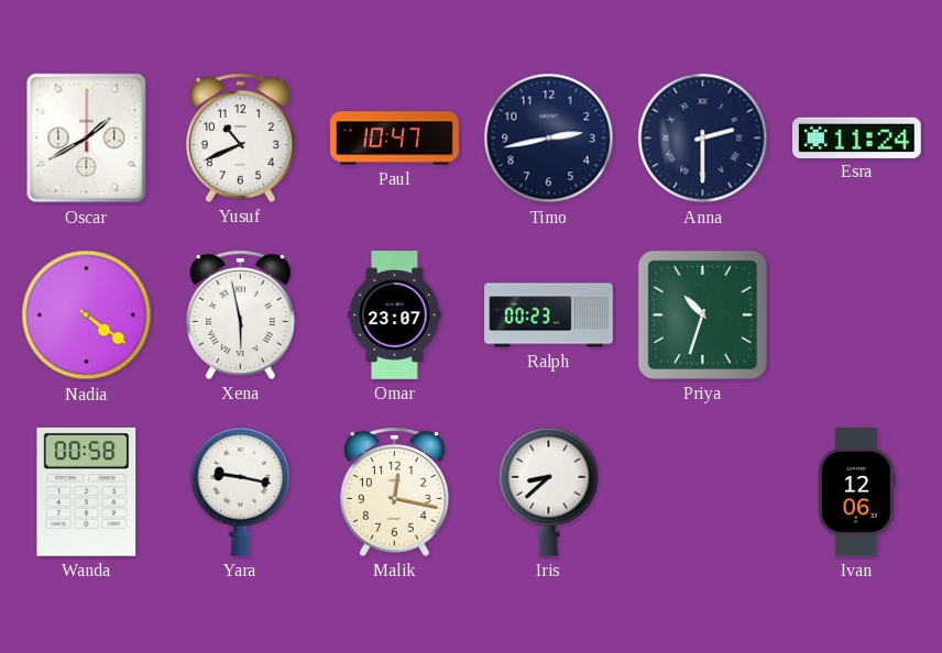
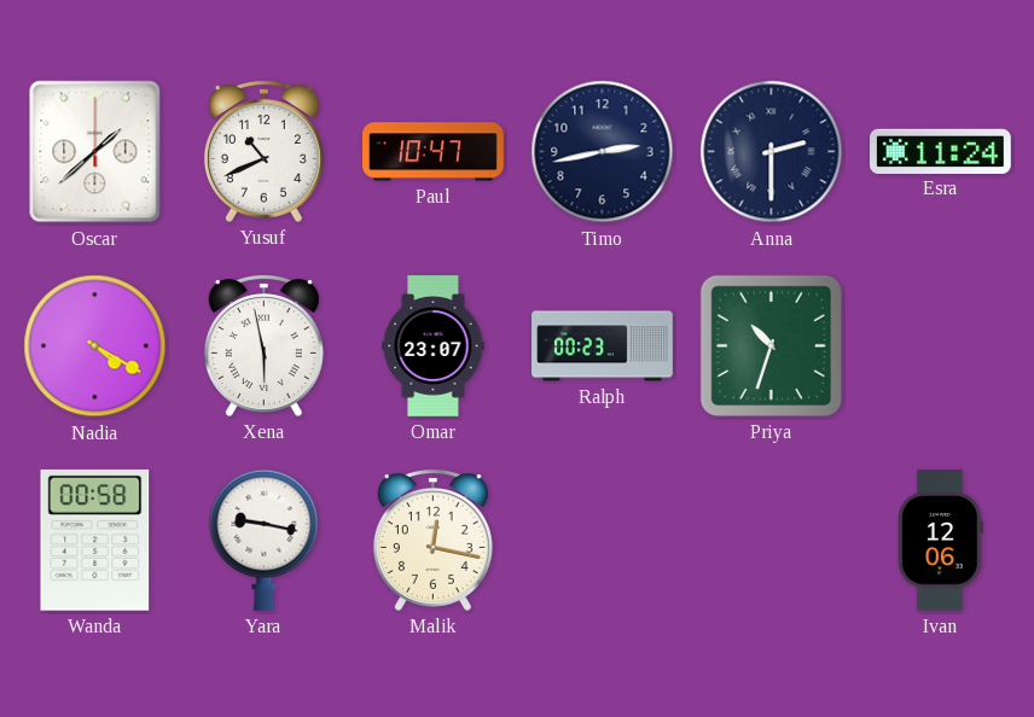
Oscar: 1:40 -> 1:38
Nadia: 4:21 -> 4:20
Iris: 8:38 -> none
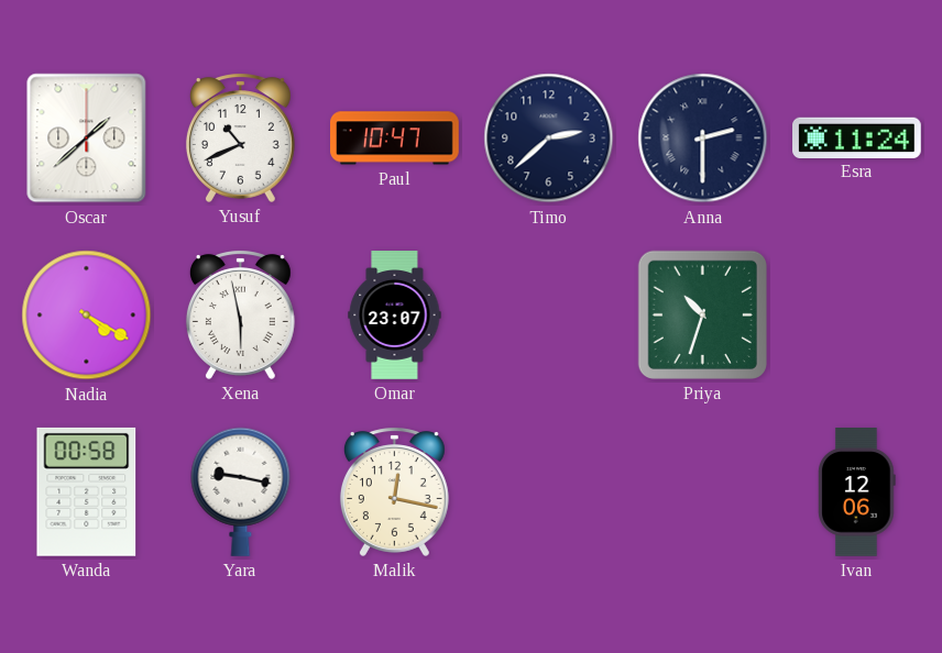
Timo: 2:43 -> 2:38
Ralph: 00:23 -> none
